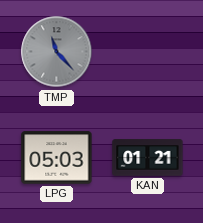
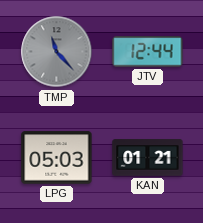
JTV: none -> 12:44
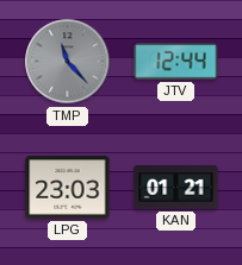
LPG: 05:03 -> 23:03
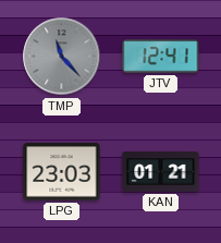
JTV: 12:44 -> 12:41
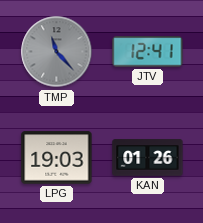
LPG: 23:03 -> 19:03
KAN: 01:21 -> 01:26
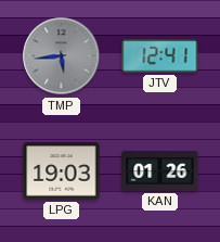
TMP: 11:23 -> 5:44
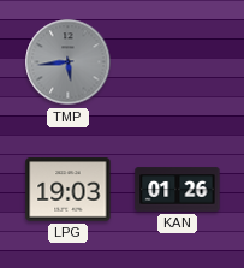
JTV: 12:41 -> none
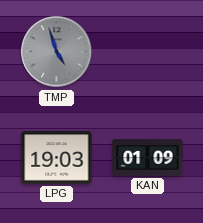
TMP: 5:44 -> 4:57
KAN: 01:26 -> 01:09
